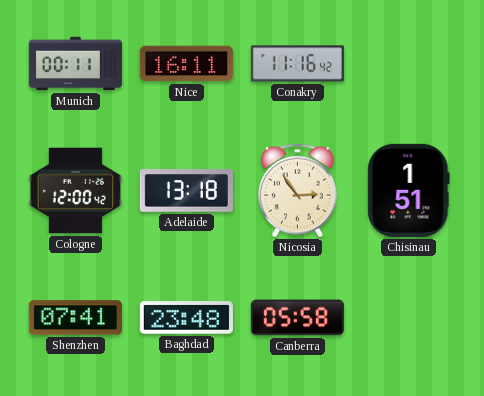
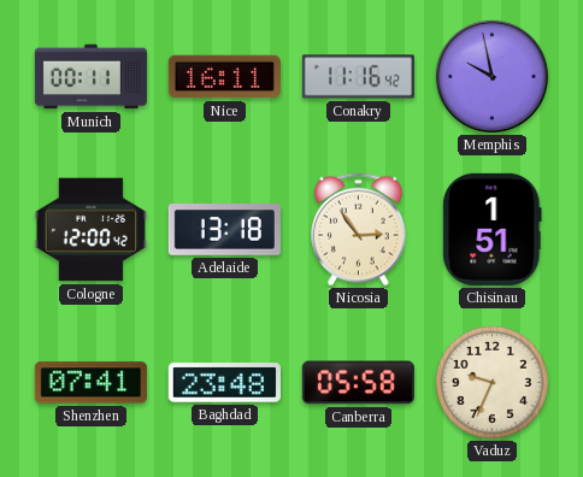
Memphis: none -> 9:58
Vaduz: none -> 9:34
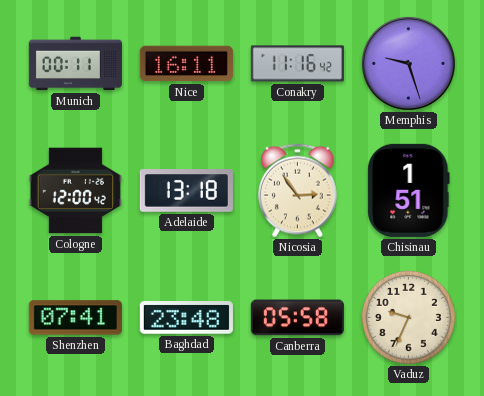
Memphis: 9:58 -> 9:27
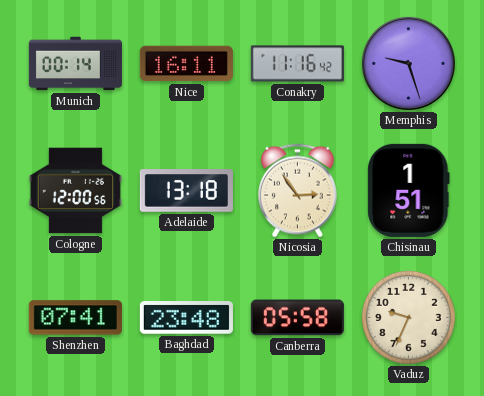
Munich: 00:11 -> 00:14
Cologne: 12:00:42 -> 12:00:56
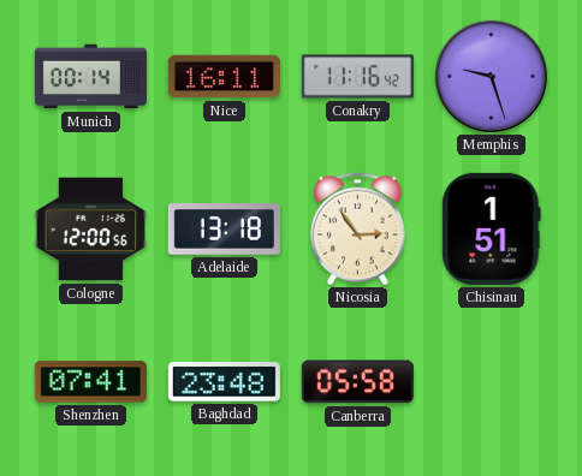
Vaduz: 9:34 -> none
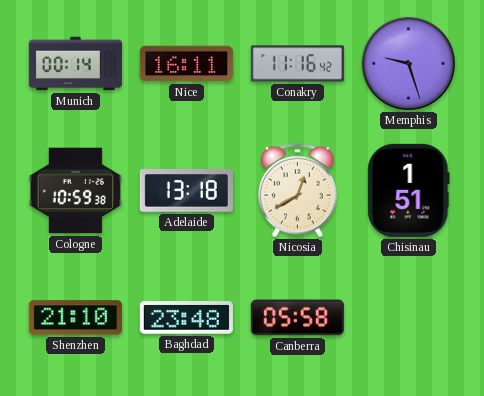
Cologne: 12:00 -> 10:59
Nicosia: 2:54 -> 12:40
Shenzhen: 07:41 -> 21:10
